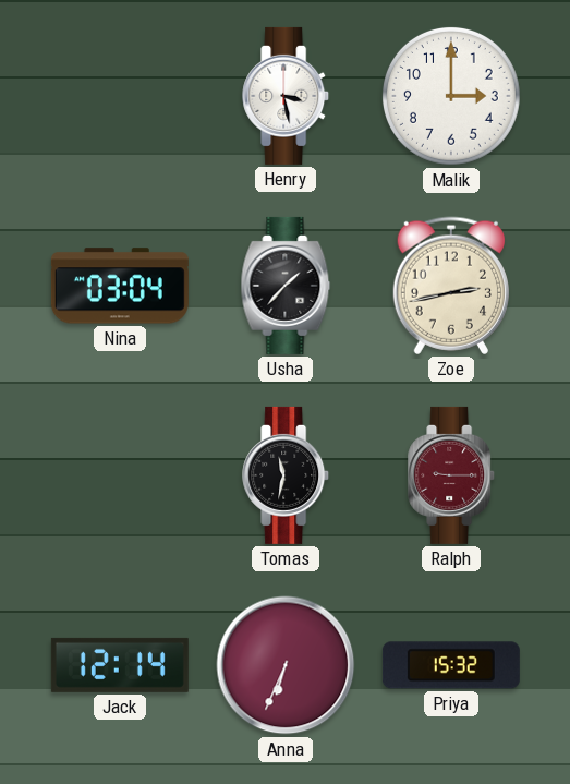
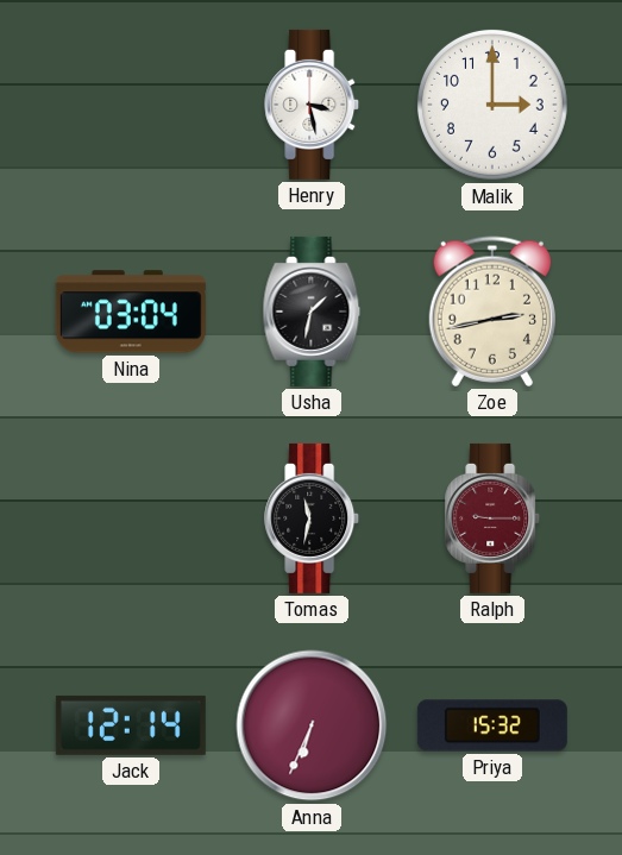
Usha: 1:37 -> 1:32
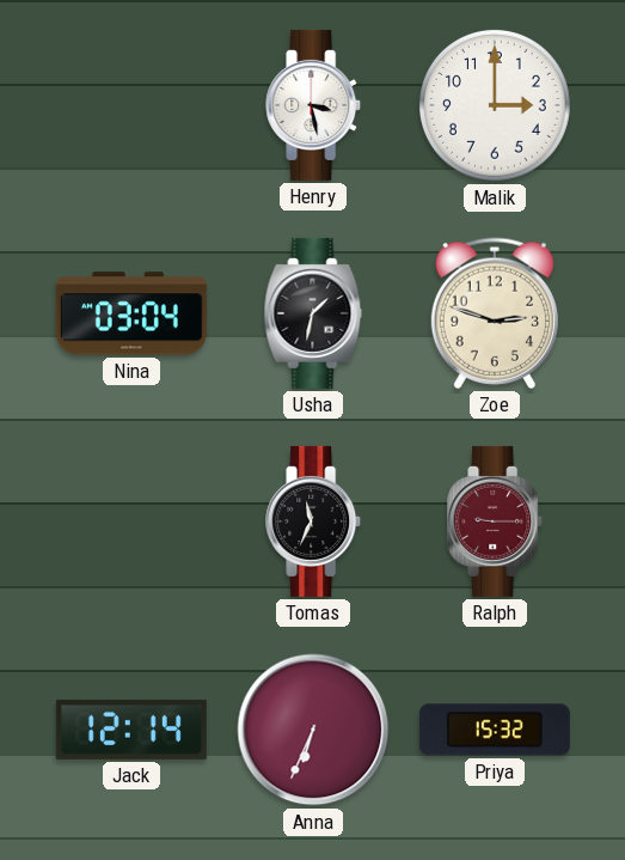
Zoe: 2:43 -> 2:48
Tomas: 11:32 -> 11:34
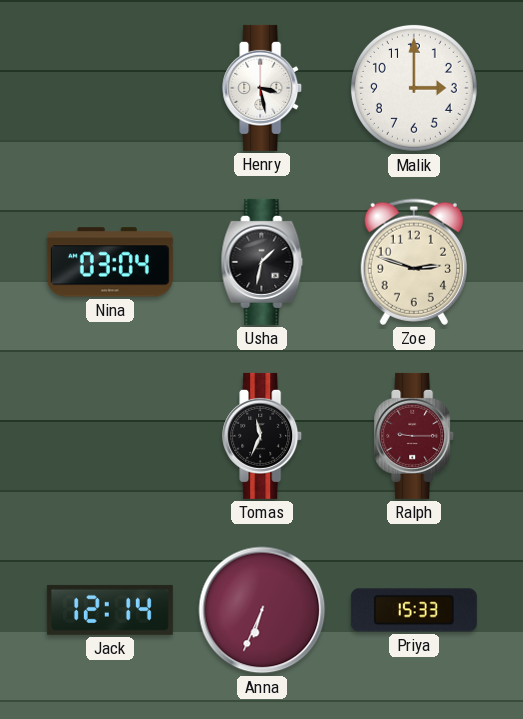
Priya: 15:32 -> 15:33
